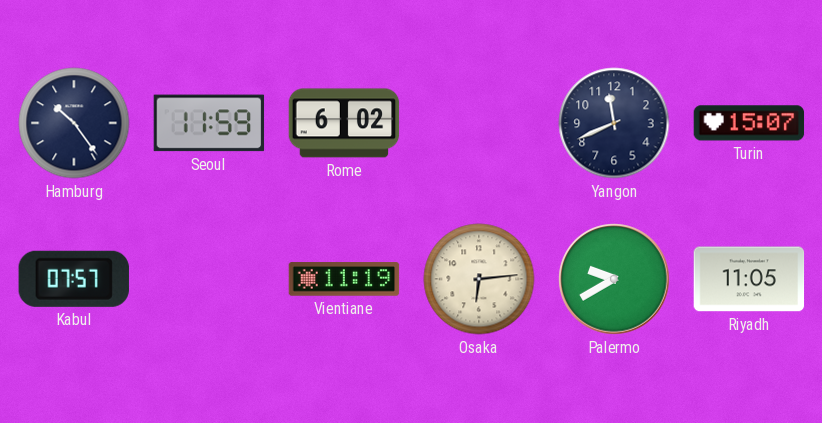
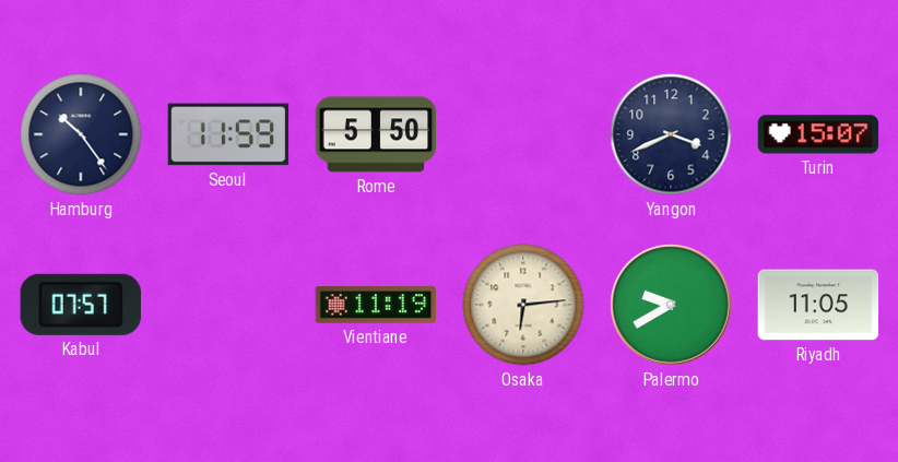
Rome: 6:02 -> 5:50
Yangon: 11:41 -> 3:41
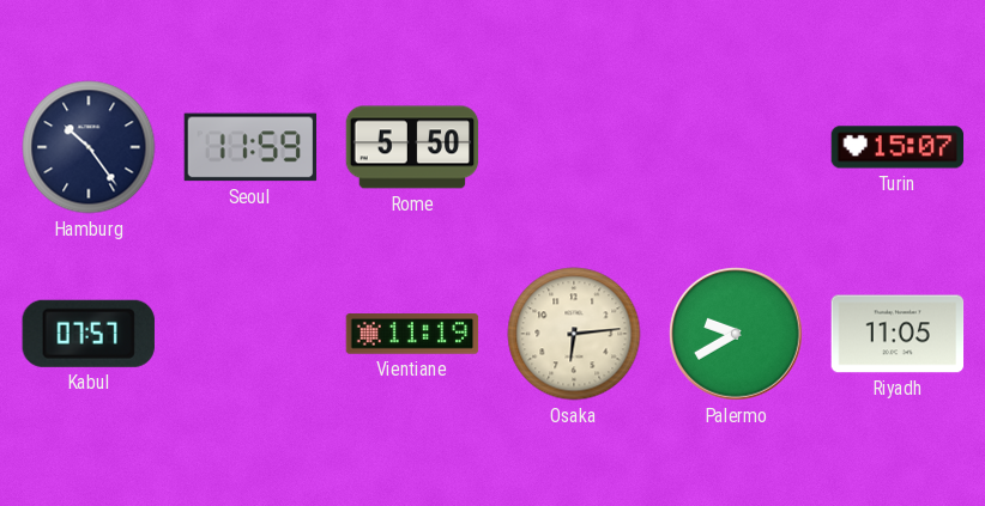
Yangon: 3:41 -> none
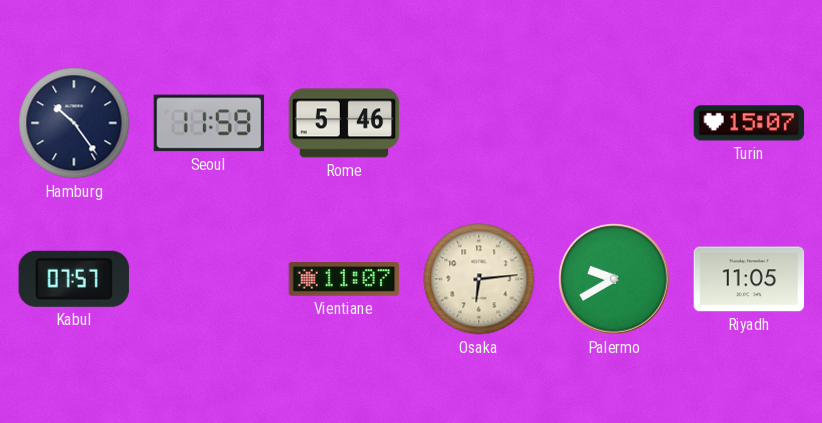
Rome: 5:50 -> 5:46
Vientiane: 11:19 -> 11:07
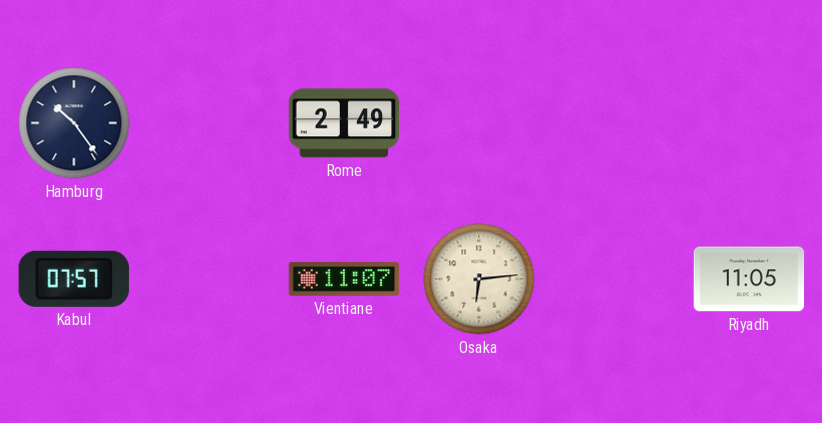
Seoul: 11:59 -> none
Rome: 5:46 -> 2:49
Turin: 15:07 -> none
Palermo: 9:40 -> none
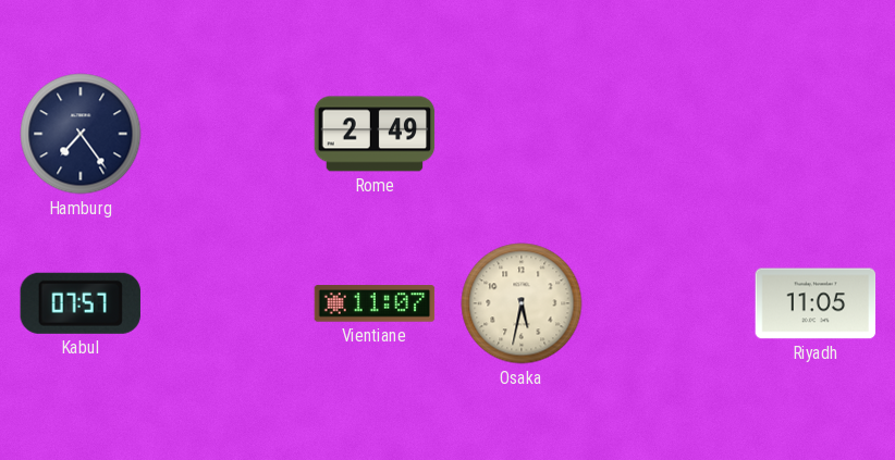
Hamburg: 10:24 -> 7:24
Osaka: 6:14 -> 5:32
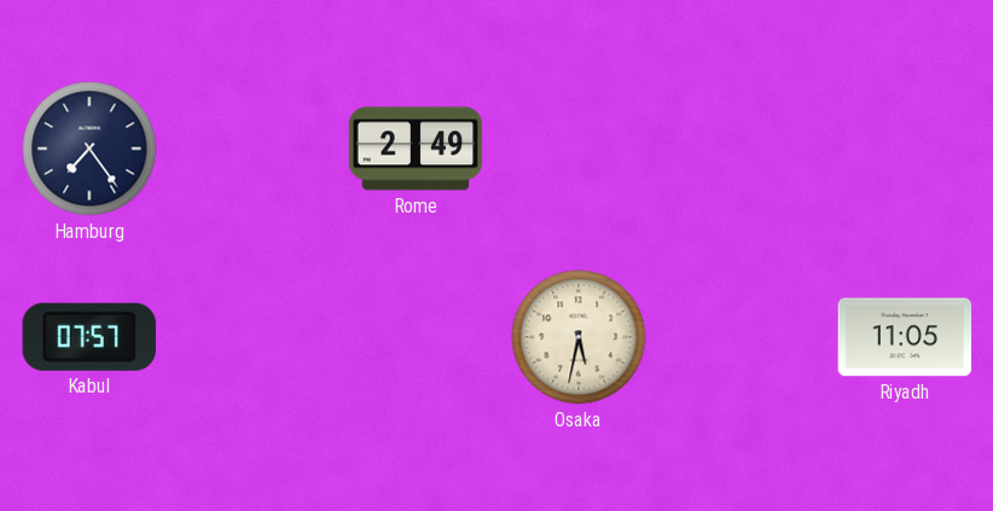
Vientiane: 11:07 -> none
